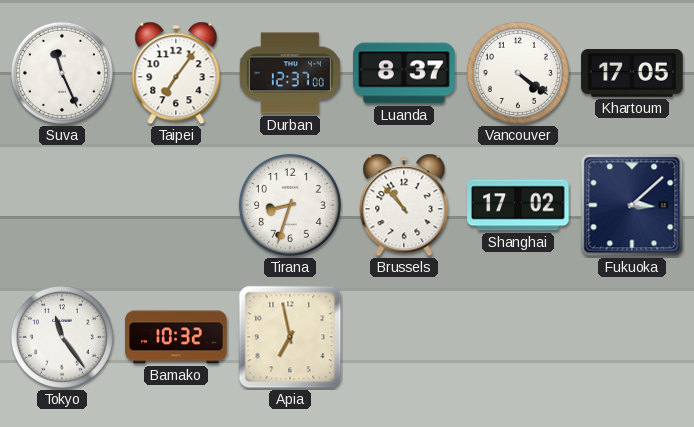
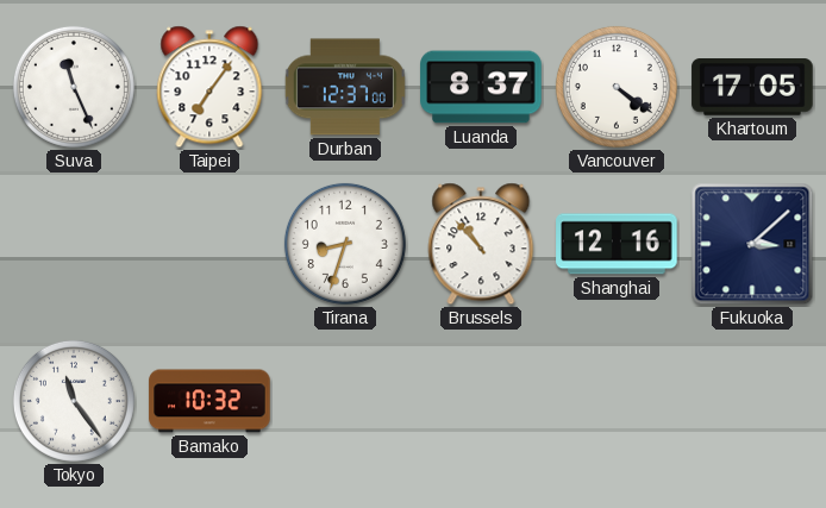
Shanghai: 17:02 -> 12:16
Apia: 6:58 -> none
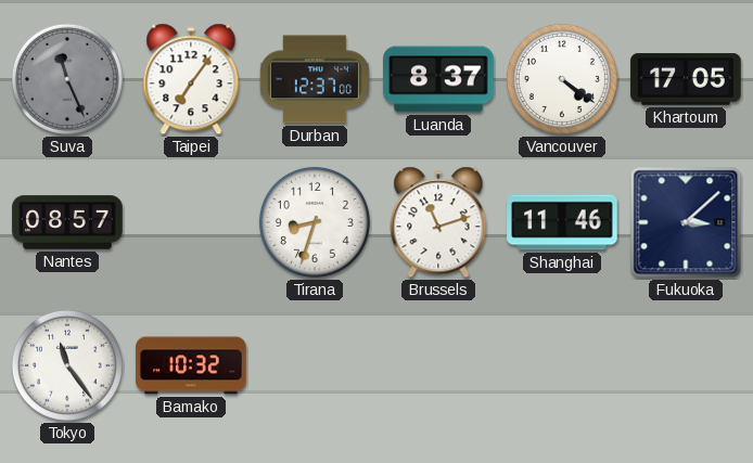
Suva dial: white -> grey
Nantes: none -> 08:57
Brussels: 10:53 -> 11:12
Shanghai: 12:16 -> 11:46
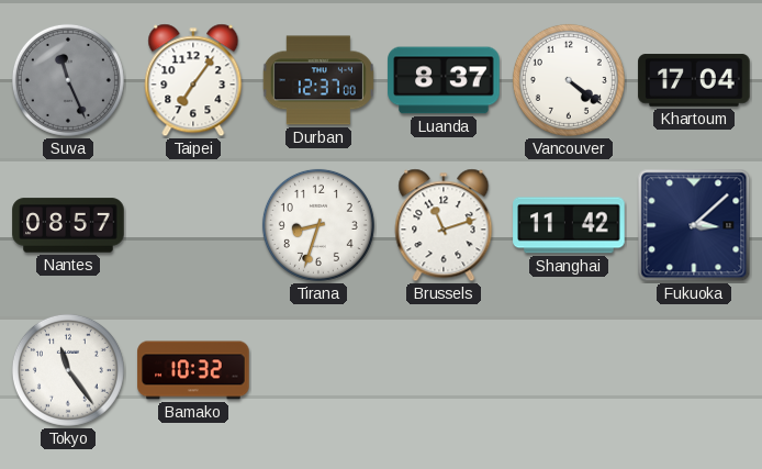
Khartoum: 17:05 -> 17:04
Shanghai: 11:46 -> 11:42
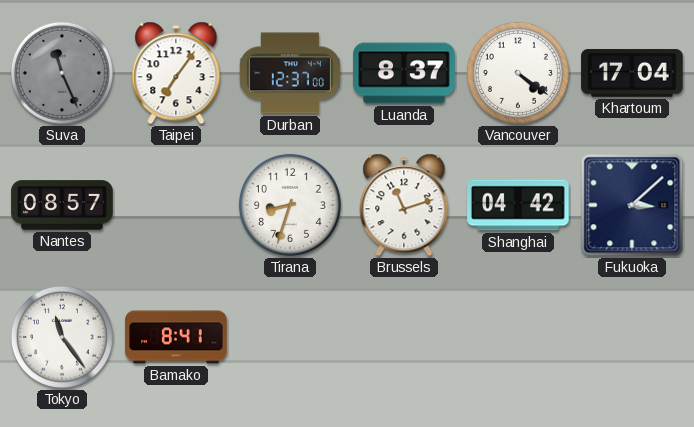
Shanghai: 11:42 -> 04:42
Bamako: 10:32 -> 8:41
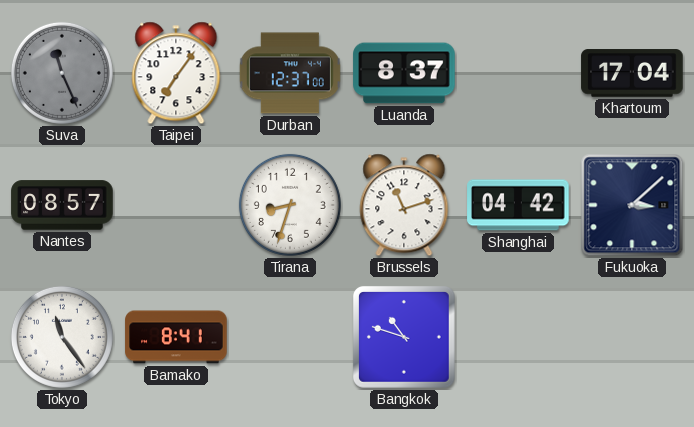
Vancouver: 4:21 -> none
Bangkok: none -> 10:48
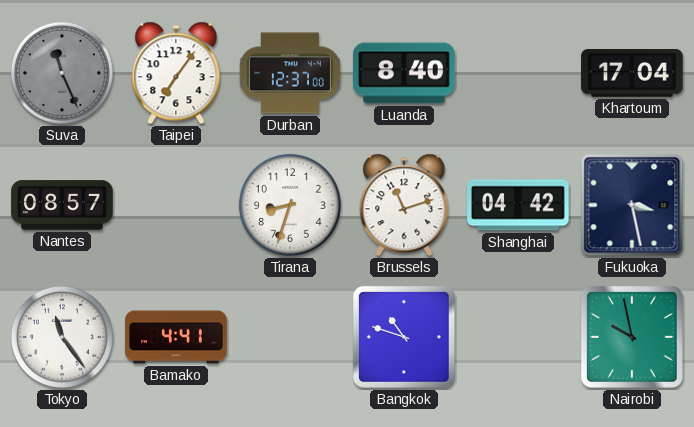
Luanda: 8:37 -> 8:40
Fukuoka: 3:08 -> 3:28
Bamako: 8:41 -> 4:41
Nairobi: none -> 9:58
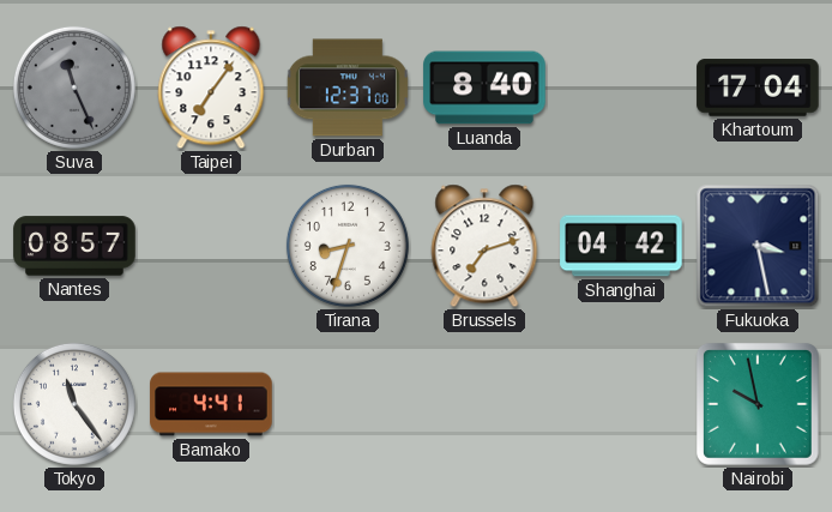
Brussels: 11:12 -> 7:12
Bangkok: 10:48 -> none
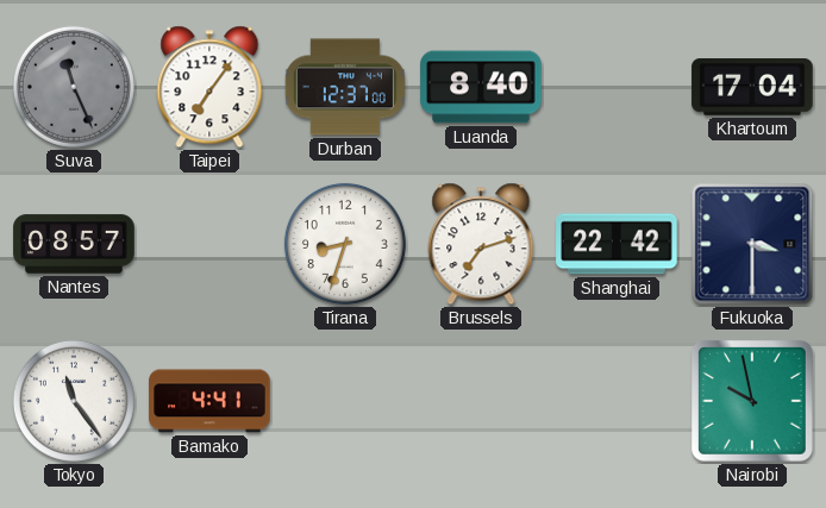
Shanghai: 04:42 -> 22:42
Fukuoka: 3:28 -> 3:30
